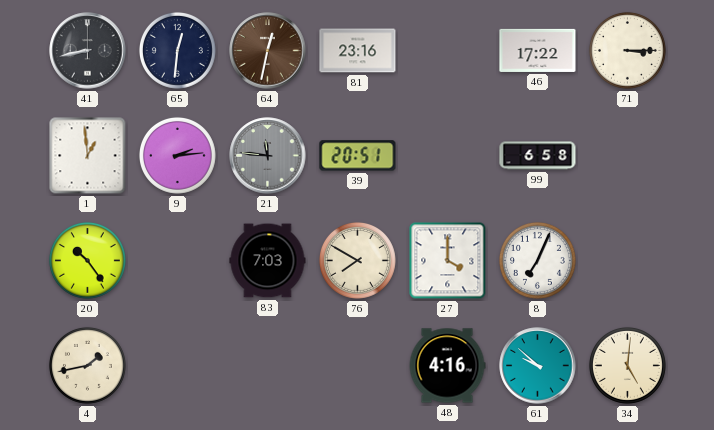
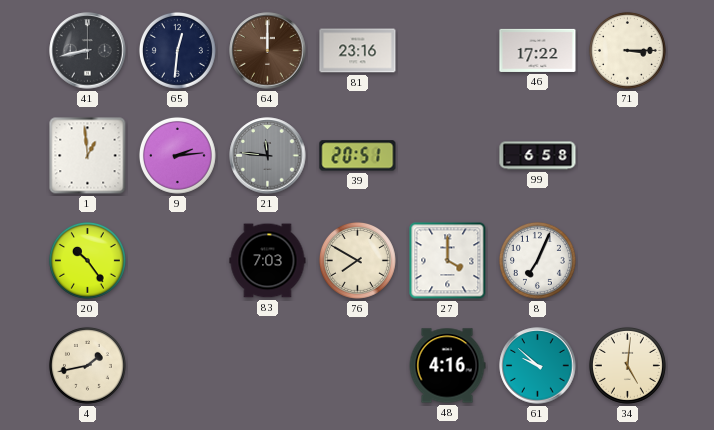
64: 12:32 -> 12:00
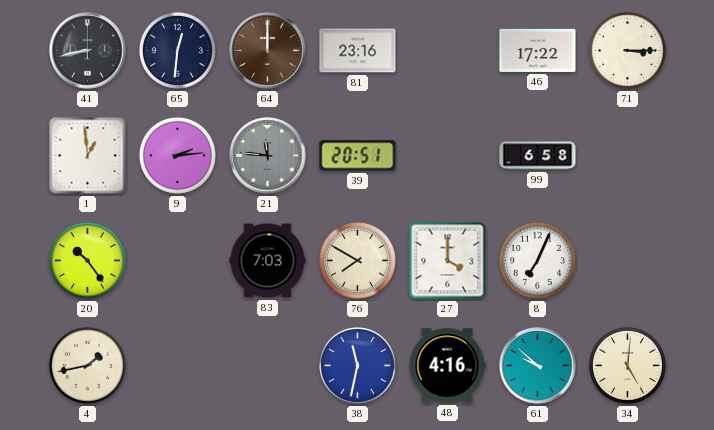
38: none -> 11:32
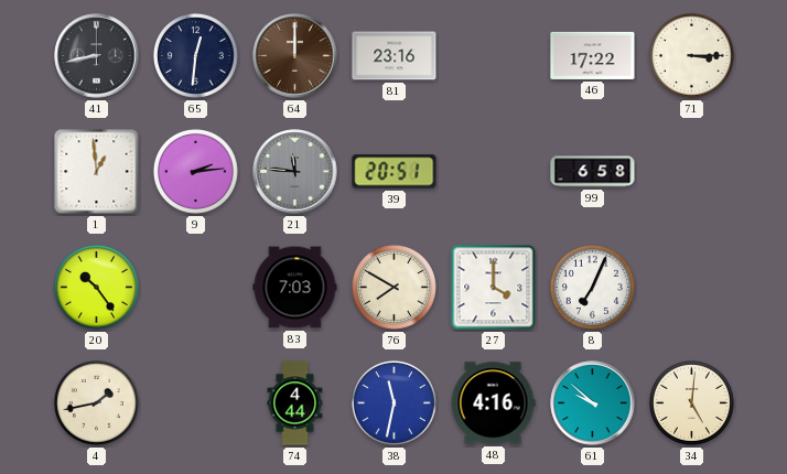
74: none -> 4:44
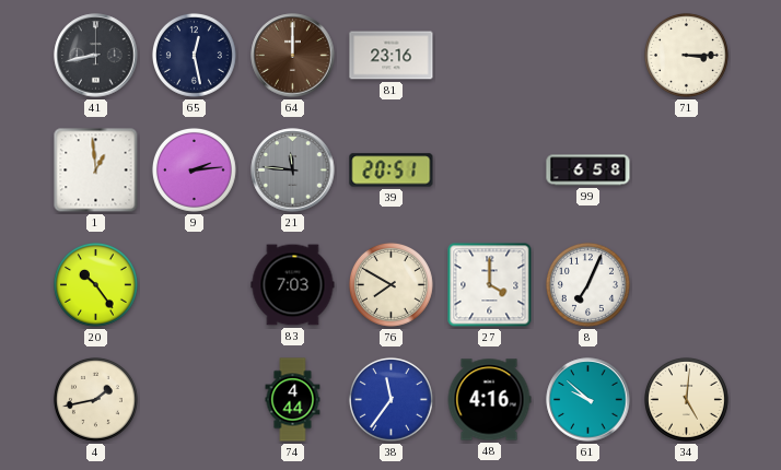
65: 12:31 -> 12:28
46: 17:22 -> none
38: 11:32 -> 11:36
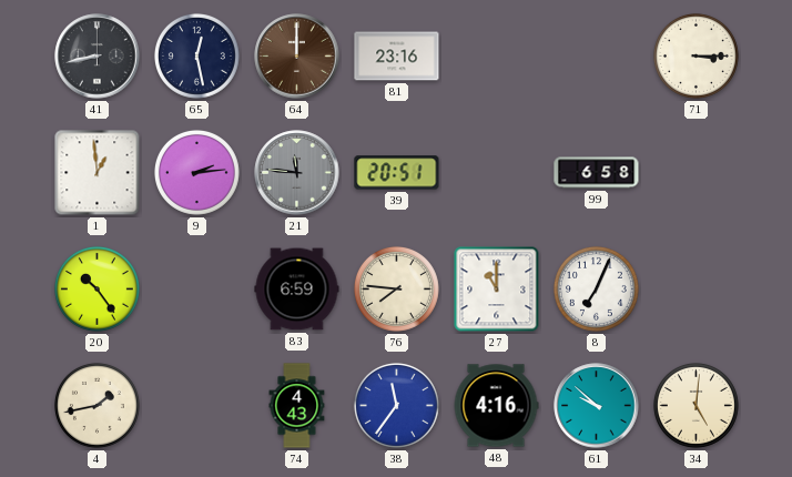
83: 7:03 -> 6:59
76: 7:50 -> 7:46
27: 4:00 -> 11:00
74: 4:44 -> 4:43
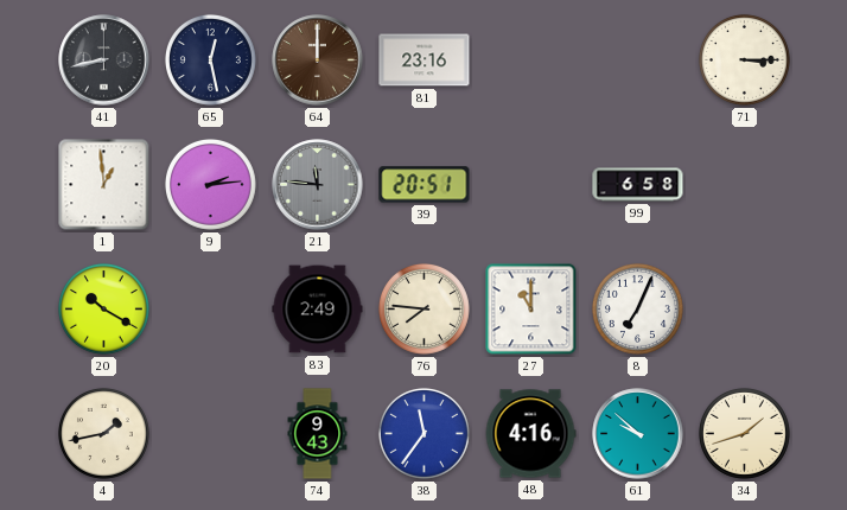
20: 10:24 -> 10:20
83: 6:59 -> 2:49
74: 4:43 -> 9:43
34: 5:01 -> 1:42
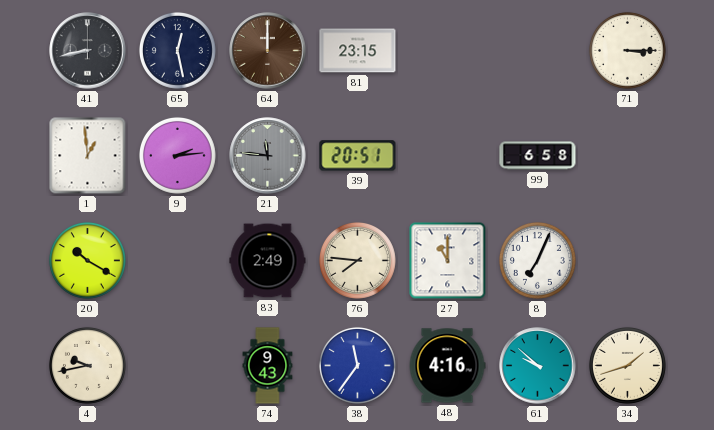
81: 23:16 -> 23:15
4: 1:43 -> 9:43
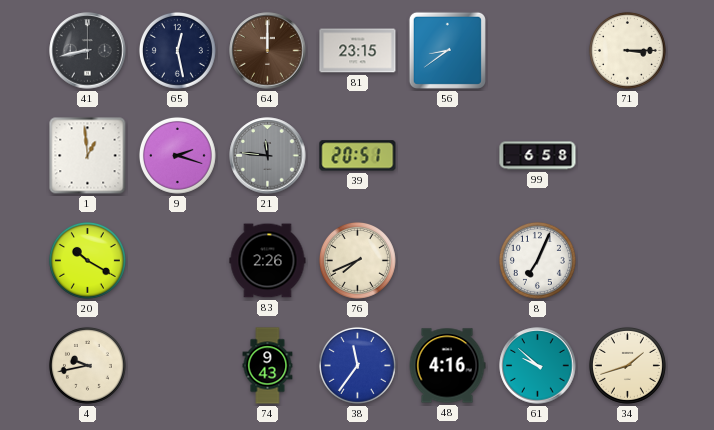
56: none -> 8:39
9: 2:14 -> 2:18
83: 2:49 -> 2:26
76: 7:46 -> 7:41
27: 11:00 -> none
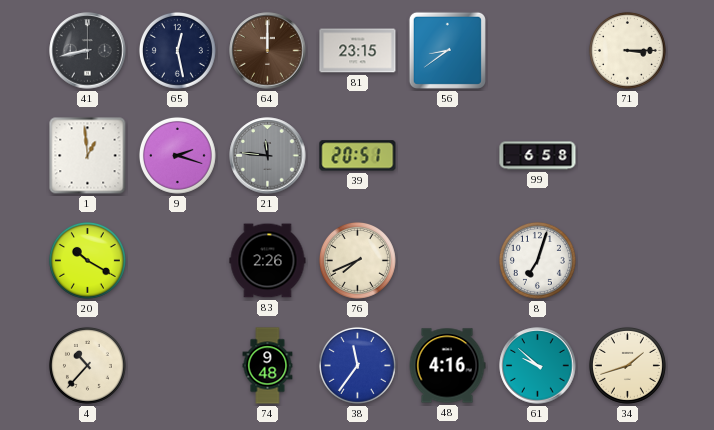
8: 7:04 -> 7:03
4: 9:43 -> 10:37
74: 9:43 -> 9:48
